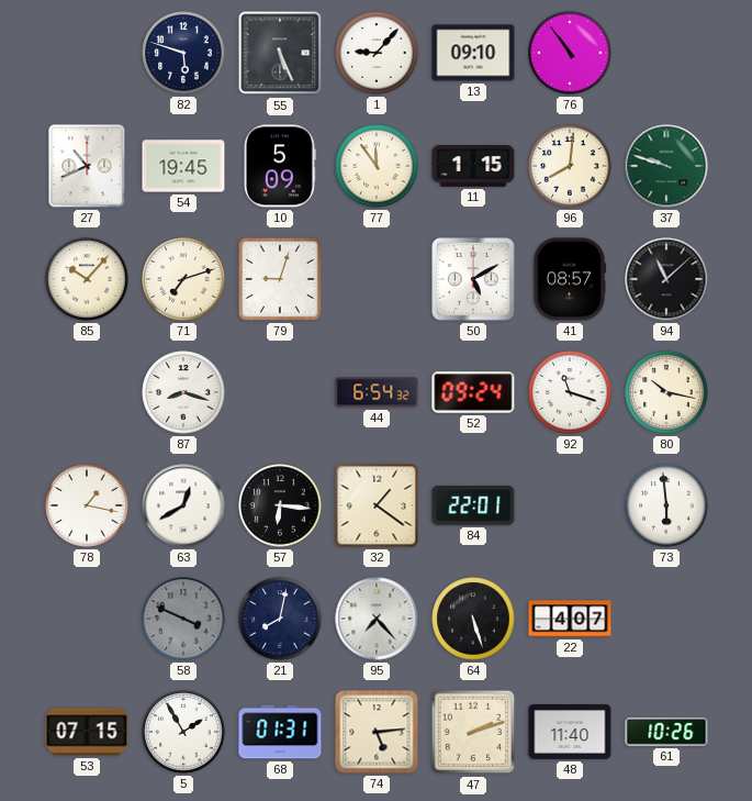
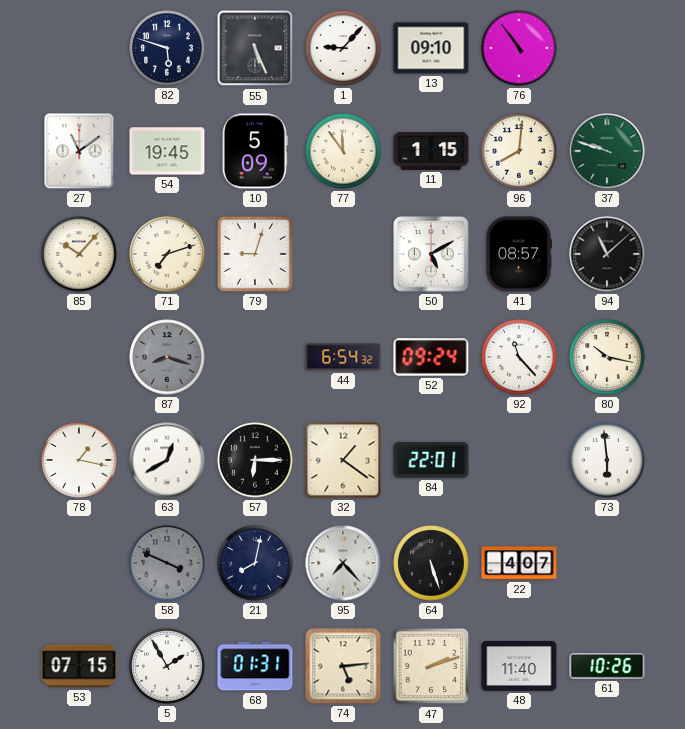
27: 10:41 -> 11:09
87 dial: white -> grey
92: 11:18 -> 11:23
57: 6:16 -> 6:15
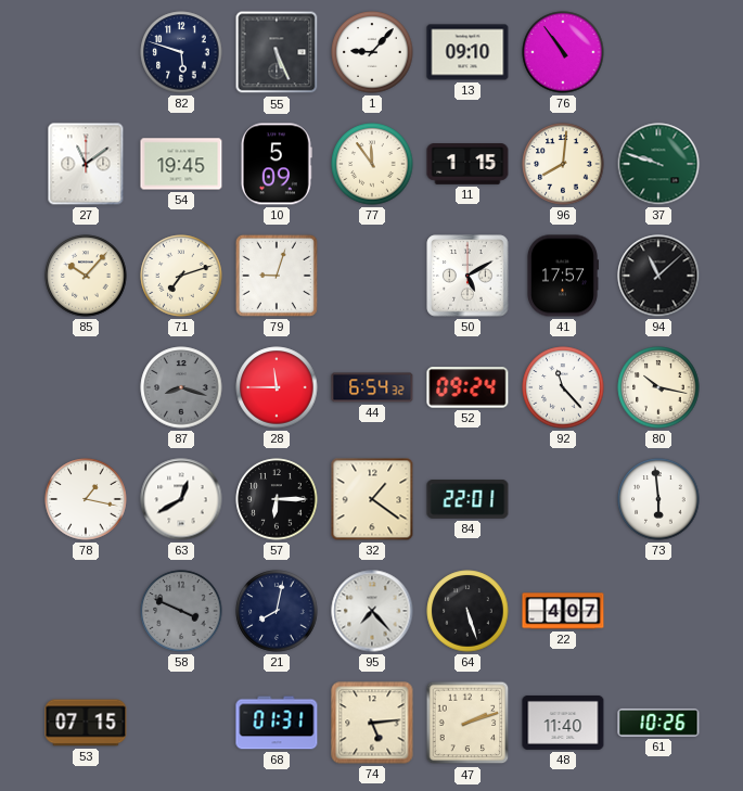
41: 08:57 -> 17:57
28: none -> 11:45
5: 1:55 -> none
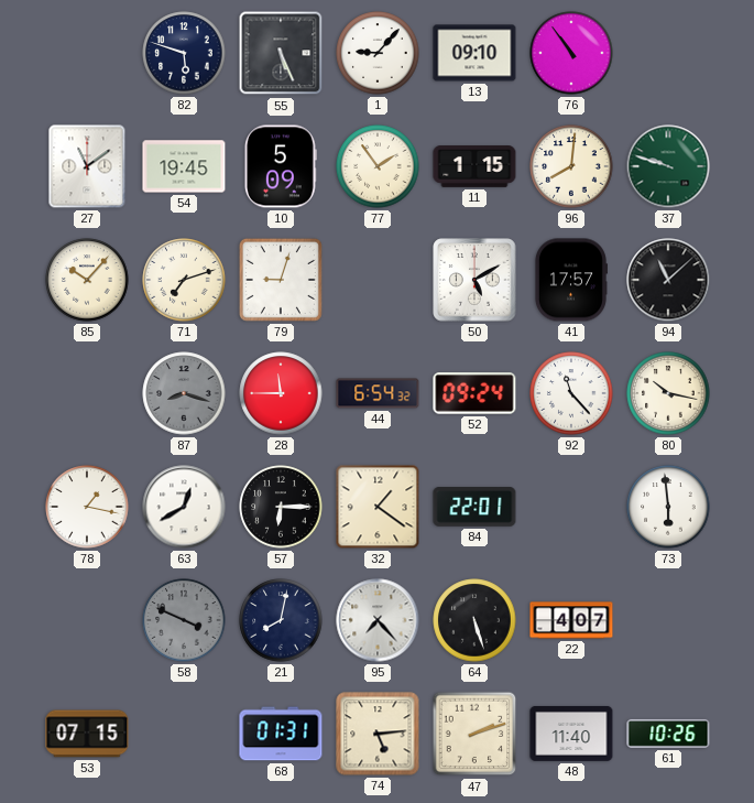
77: 11:54 -> 1:54
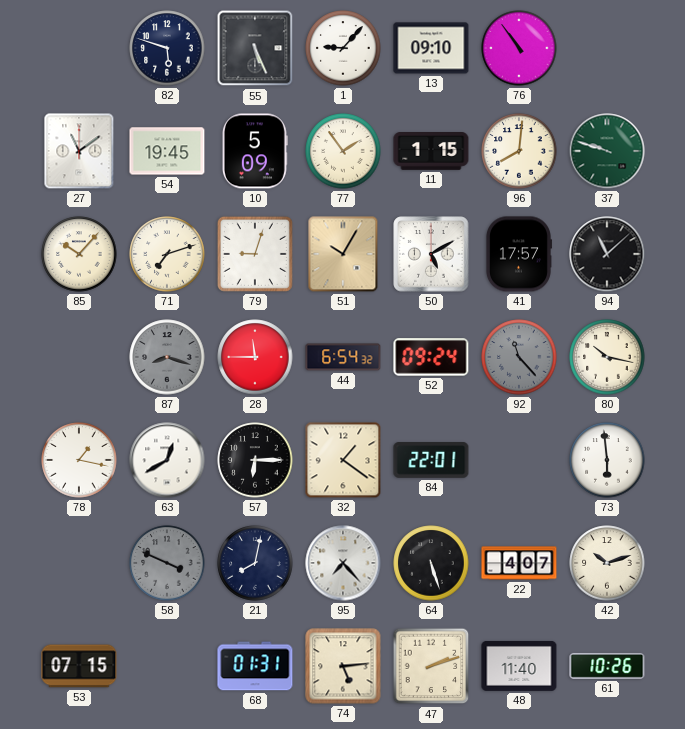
51: none -> 10:05
92 dial: white -> grey
42: none -> 10:12
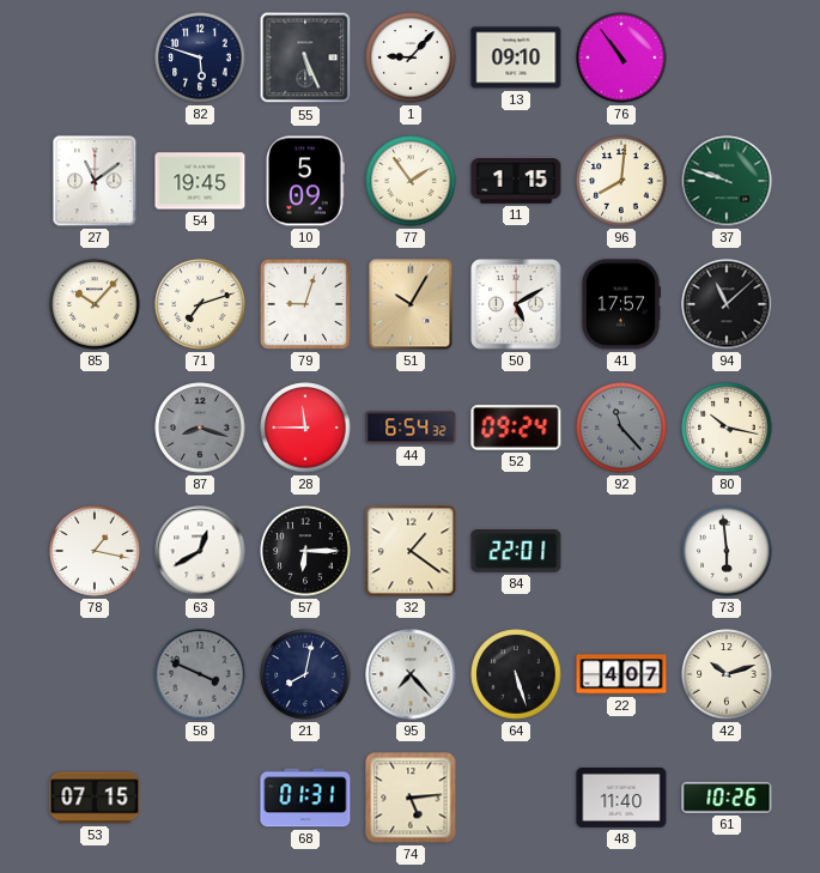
47: 2:12 -> none
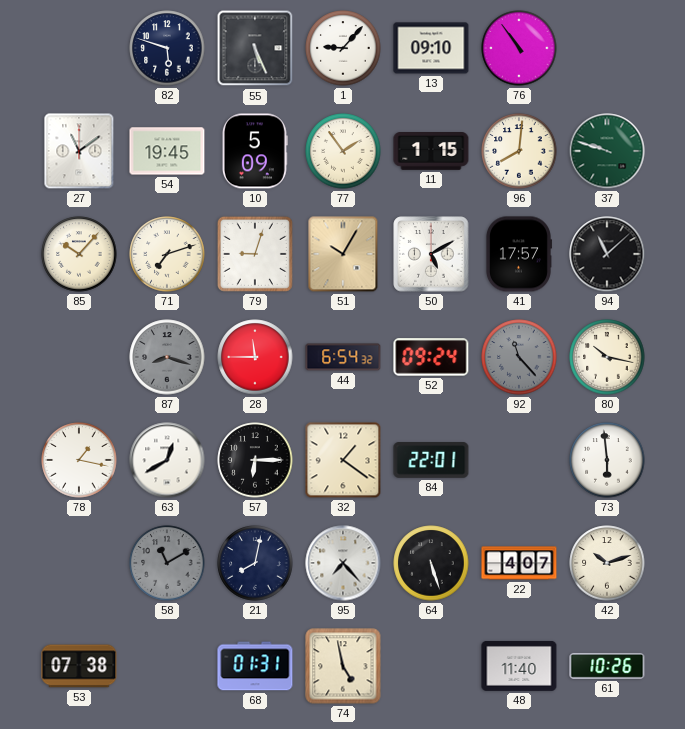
58: 3:49 -> 11:10
53: 07:15 -> 07:38
74: 5:14 -> 4:58
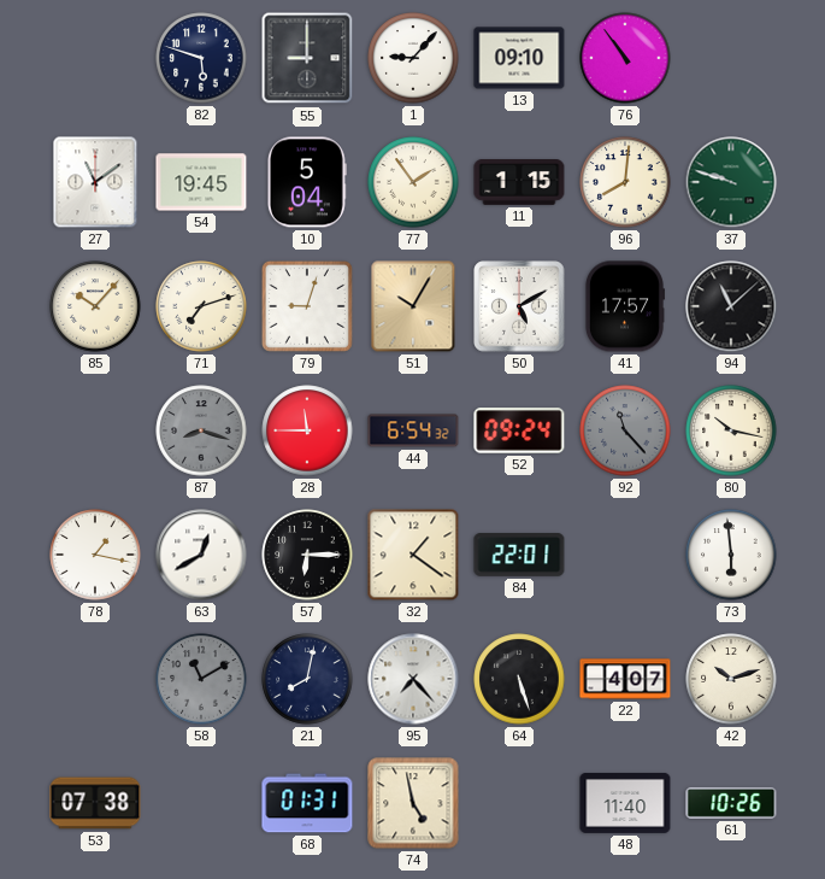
55: 5:26 -> 9:00
10: 5:09 -> 5:04
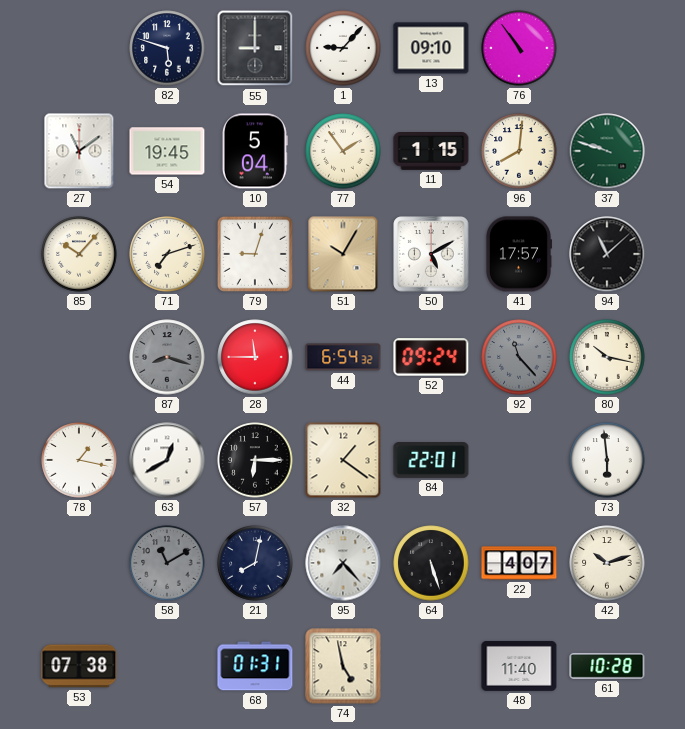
61: 10:26 -> 10:28
